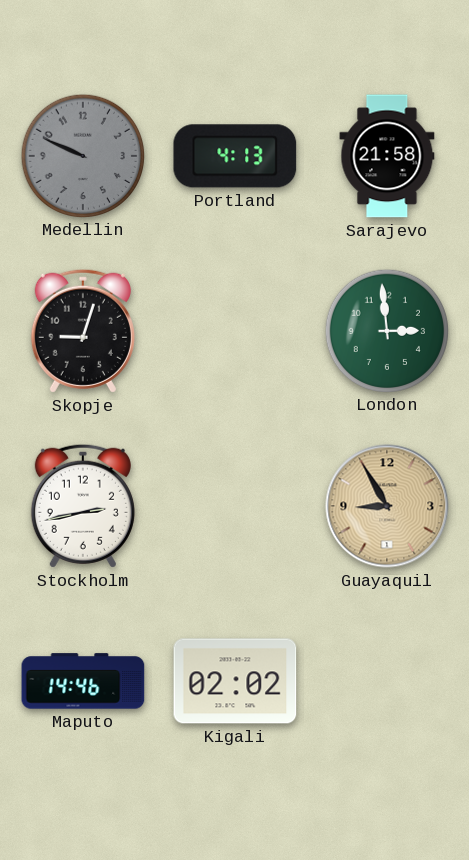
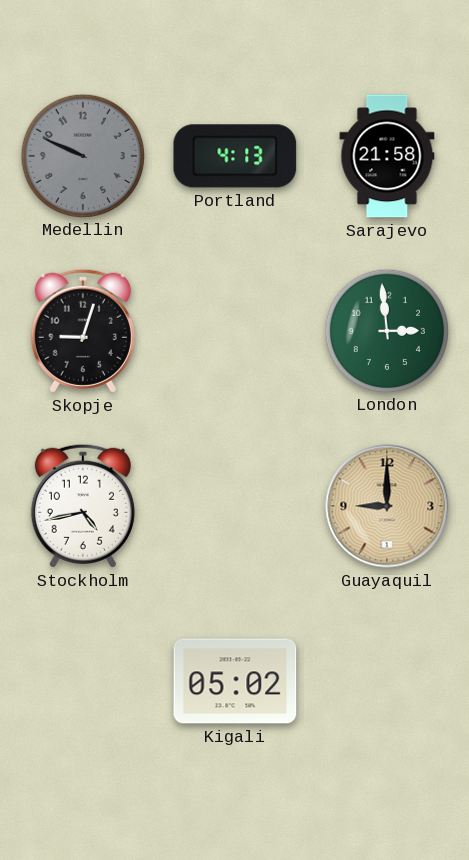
Stockholm: 2:43 -> 4:43
Guayaquil: 8:55 -> 9:00
Maputo: 14:46 -> none
Kigali: 02:02 -> 05:02
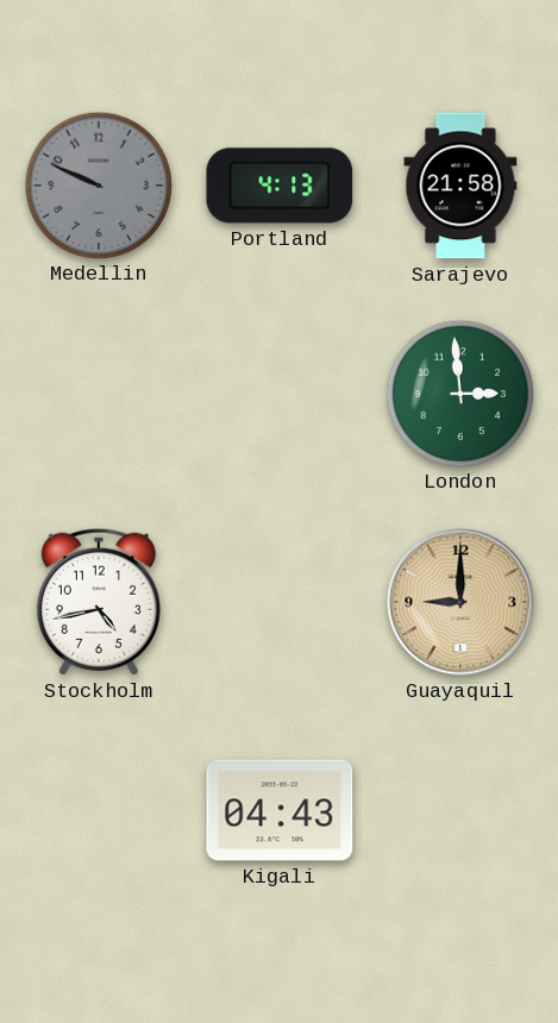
Skopje: 9:03 -> none
Kigali: 05:02 -> 04:43
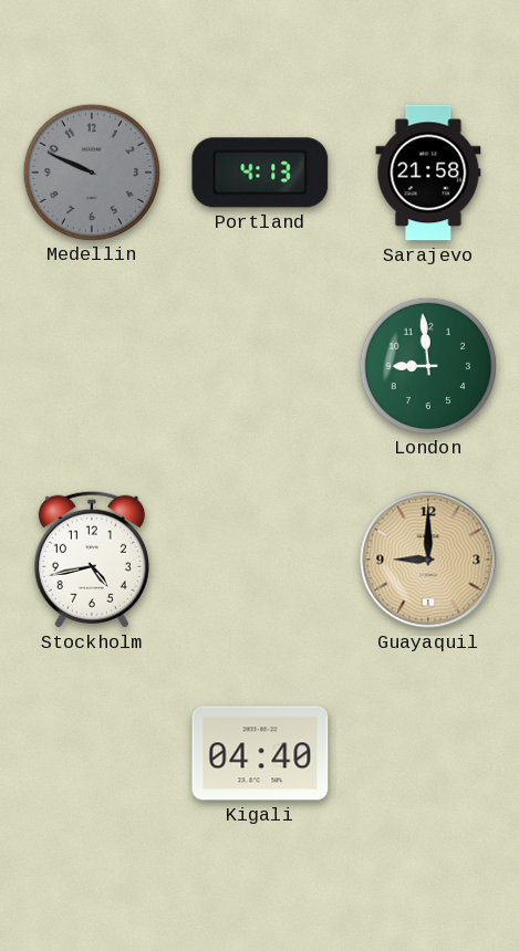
London: 2:59 -> 8:59
Kigali: 04:43 -> 04:40
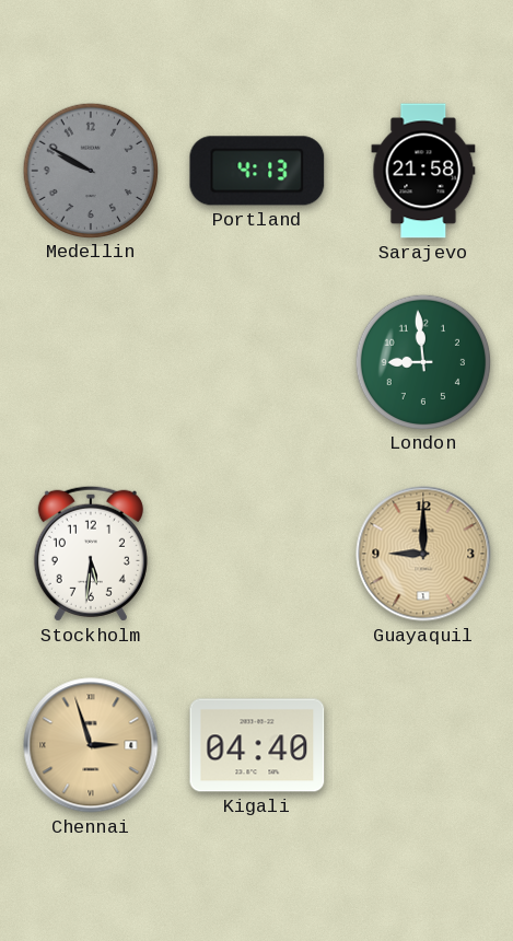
Medellin: 9:49 -> 9:50
Stockholm: 4:43 -> 5:31
Chennai: none -> 2:57
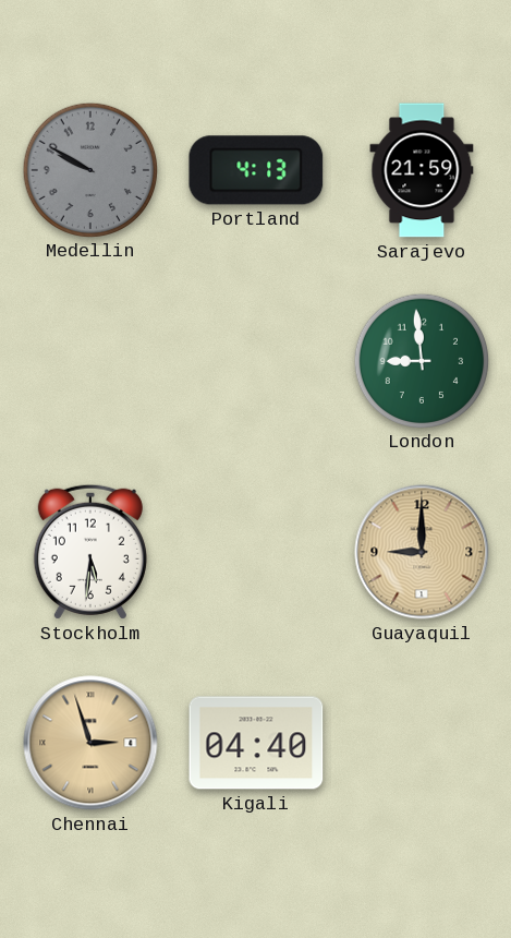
Sarajevo: 21:58 -> 21:59
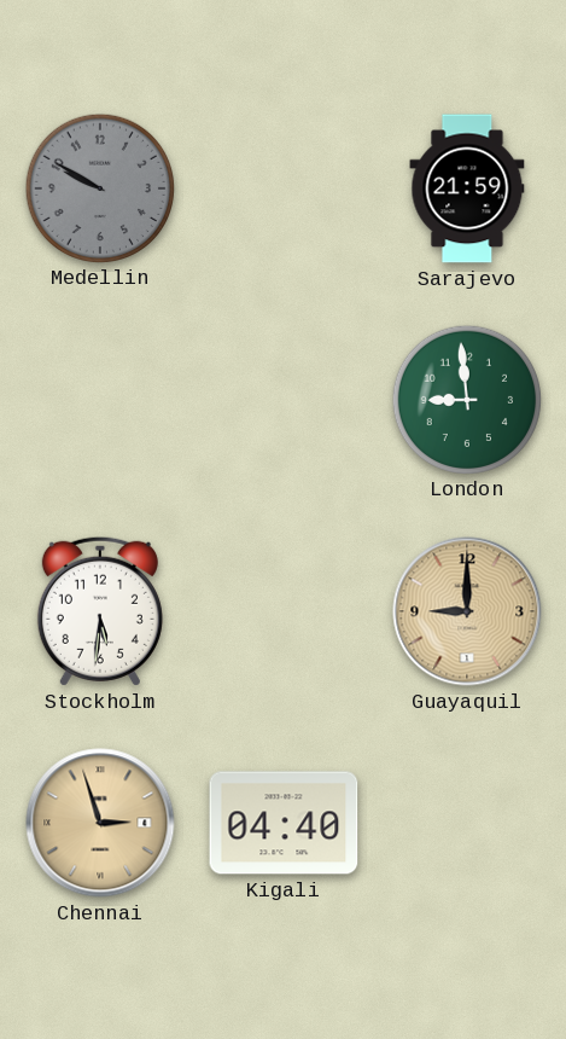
Portland: 4:13 -> none
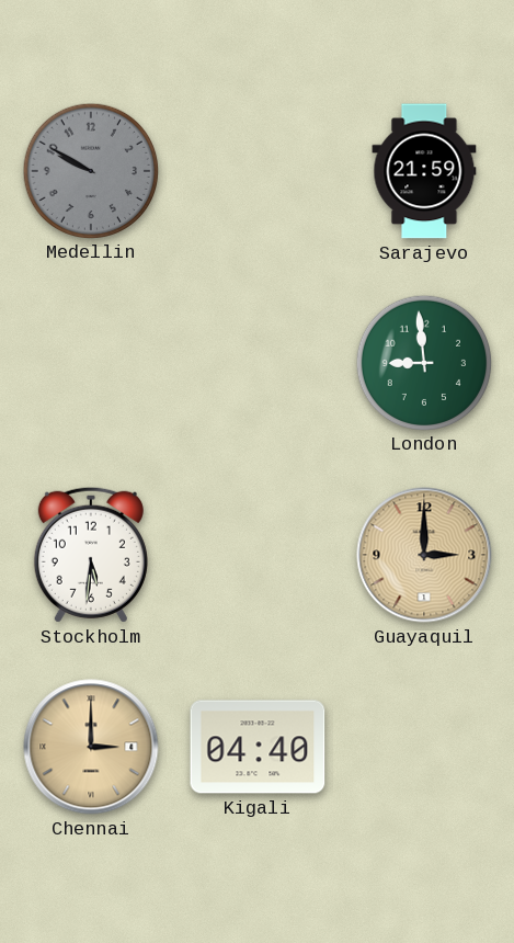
Guayaquil: 9:00 -> 3:00
Chennai: 2:57 -> 3:00
